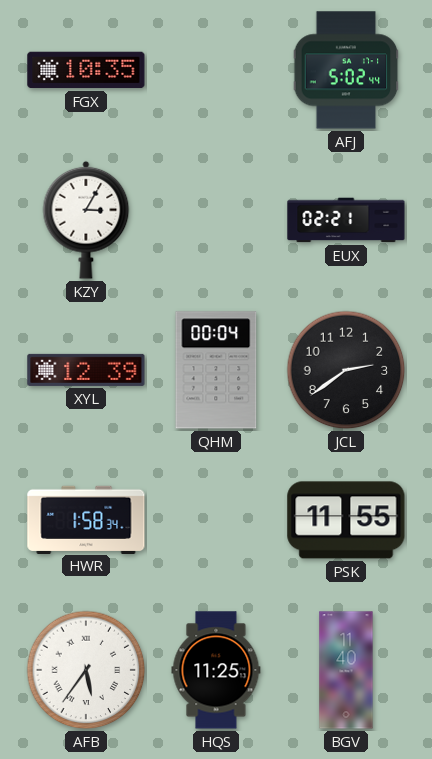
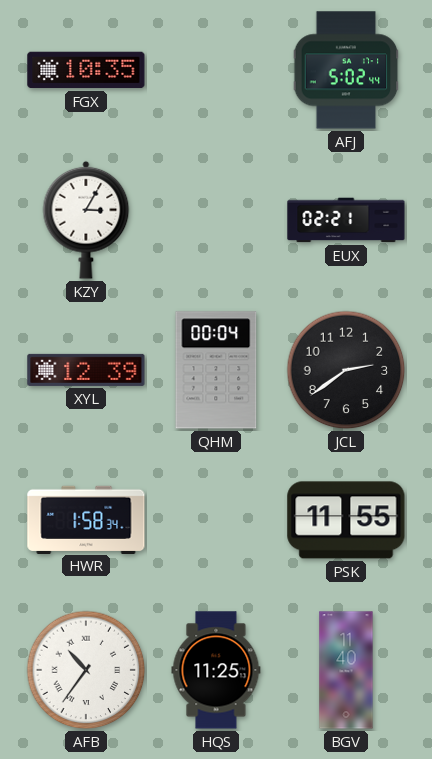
AFB: 5:36 -> 10:36
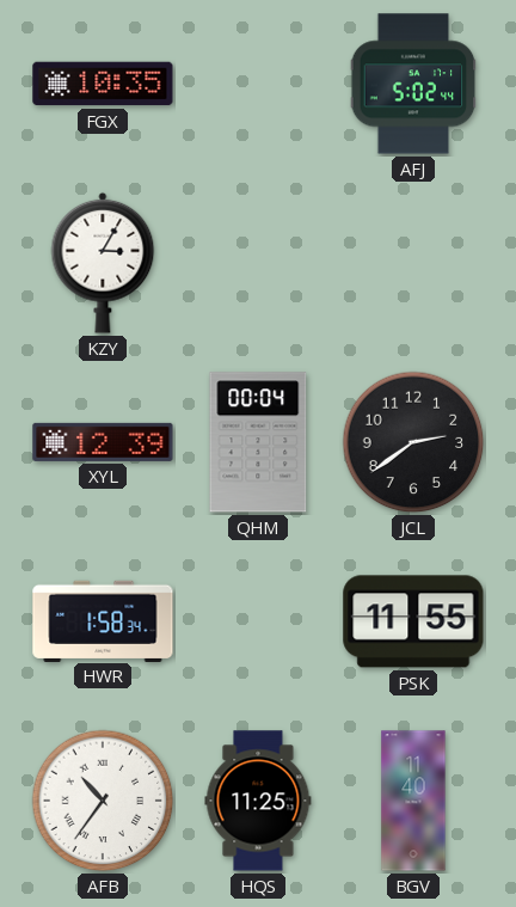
EUX: 02:21 -> none
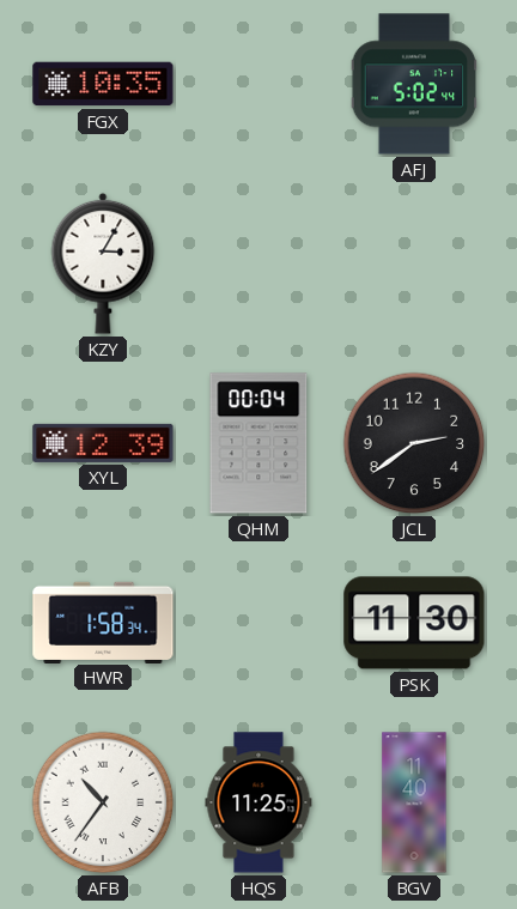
PSK: 11:55 -> 11:30
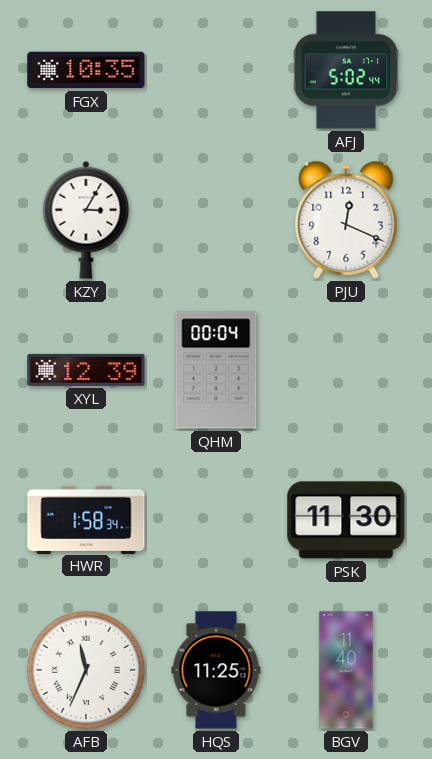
PJU: none -> 12:19
JCL: 2:39 -> none
AFB: 10:36 -> 11:34
